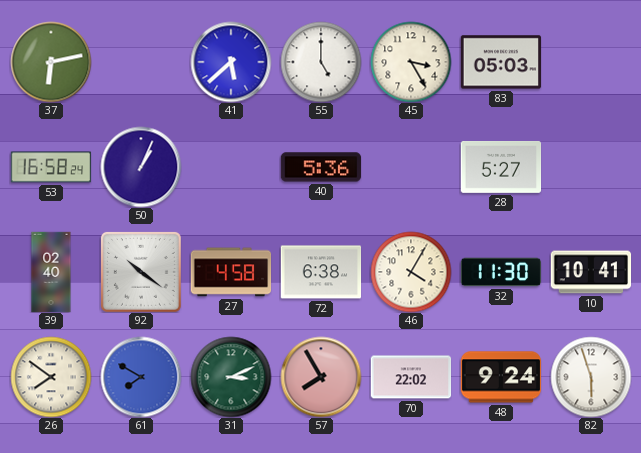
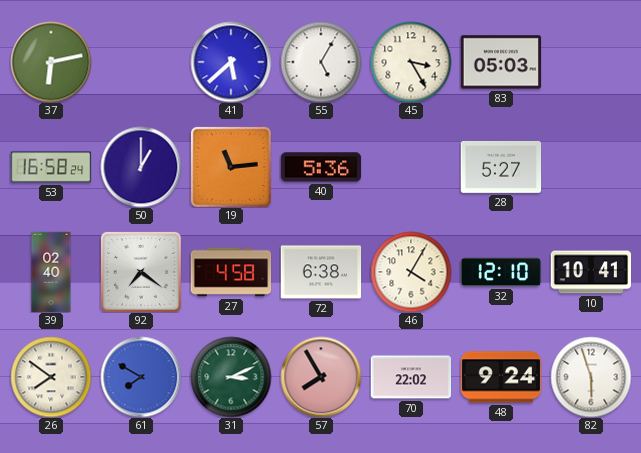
55: 5:00 -> 5:05
50: 1:04 -> 1:00
19: none -> 11:14
92: 10:21 -> 7:21
32: 11:30 -> 12:10
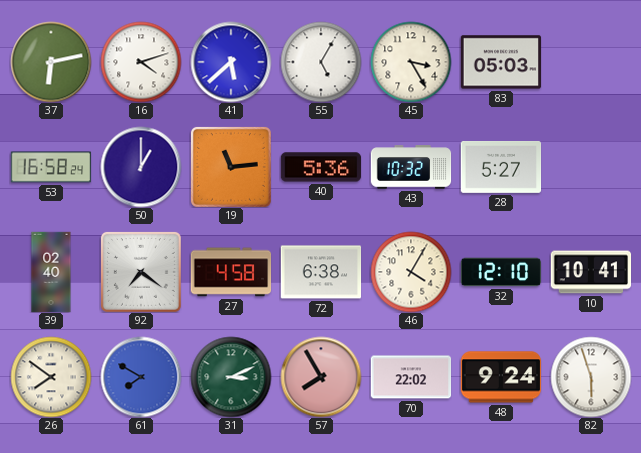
16: none -> 4:12
43: none -> 10:32
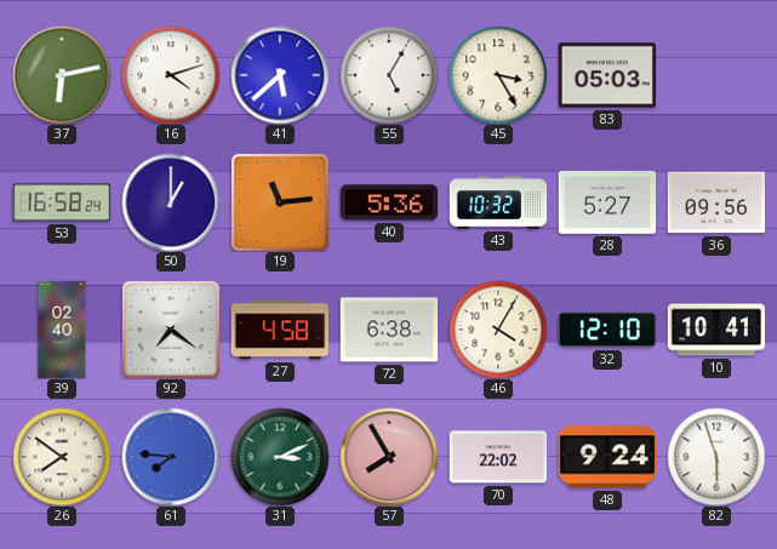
36: none -> 09:56
61: 7:50 -> 7:46
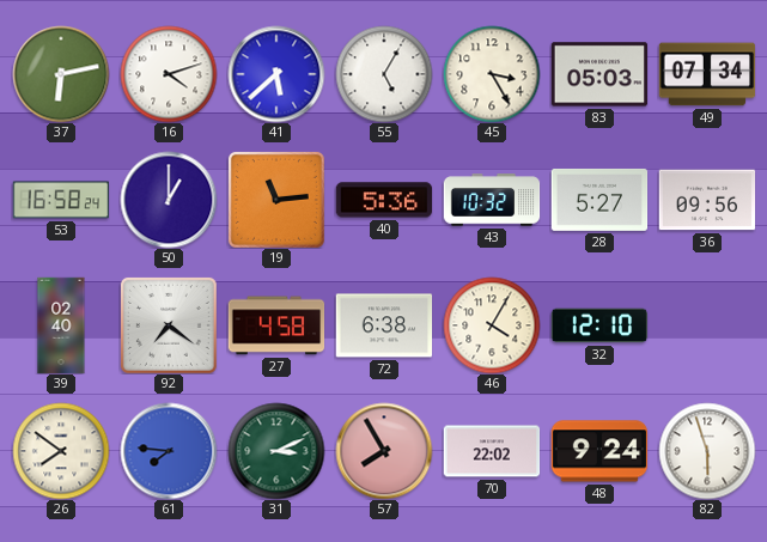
49: none -> 07:34
10: 10:41 -> none
